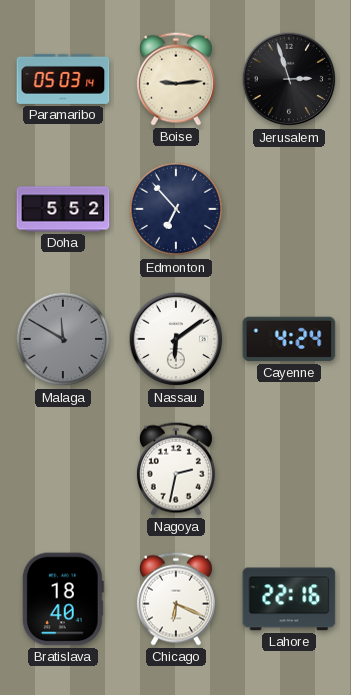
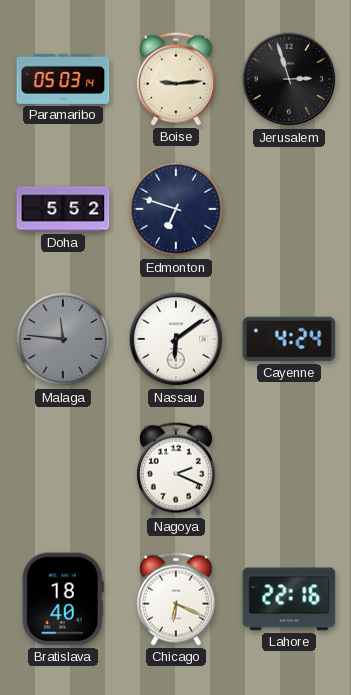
Edmonton: 6:53 -> 6:48
Malaga: 11:50 -> 11:46
Nagoya: 2:32 -> 2:19
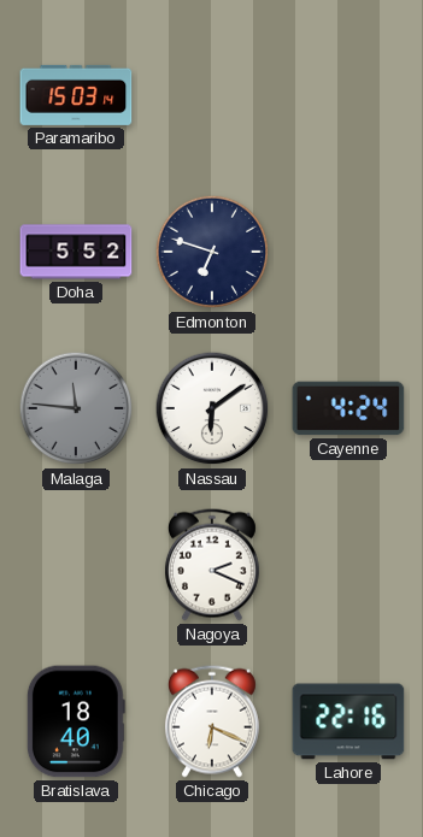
Paramaribo: 05:03 -> 15:03
Boise: 9:14 -> none
Jerusalem: 2:57 -> none
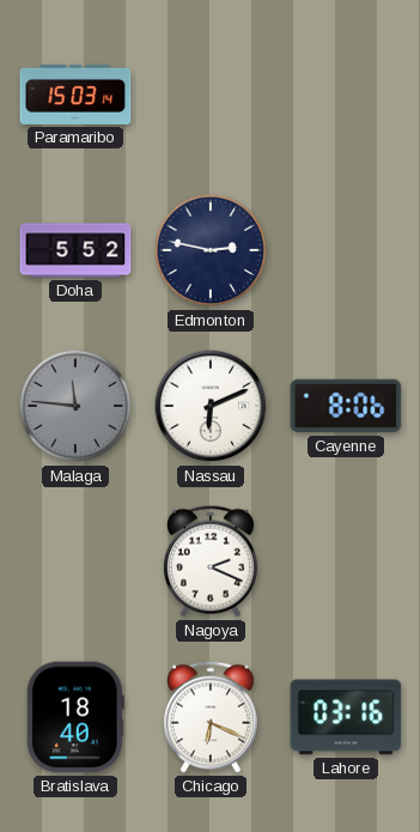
Edmonton: 6:48 -> 2:47
Nassau: 6:09 -> 6:11
Cayenne: 4:24 -> 8:06
Lahore: 22:16 -> 03:16
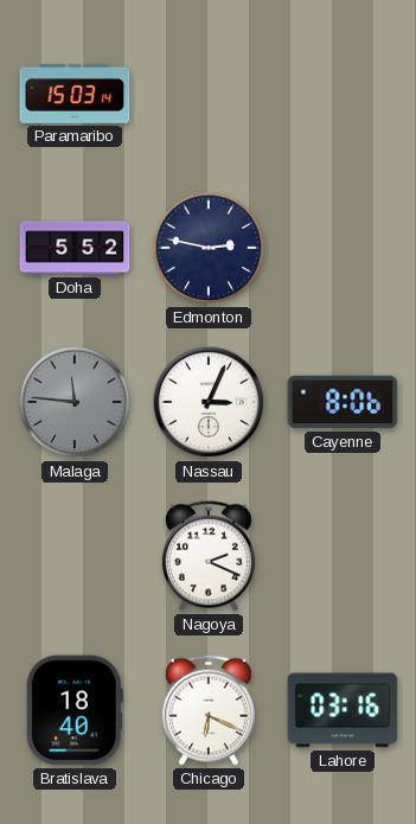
Nassau: 6:11 -> 3:04
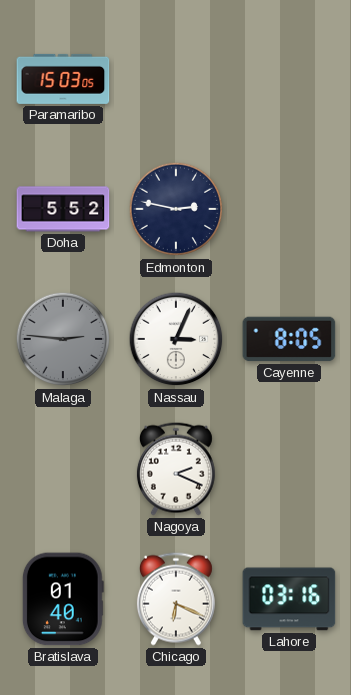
Paramaribo: 15:03:14 -> 15:03:05
Malaga: 11:46 -> 2:46
Cayenne: 8:06 -> 8:05
Bratislava: 18:40 -> 01:40
